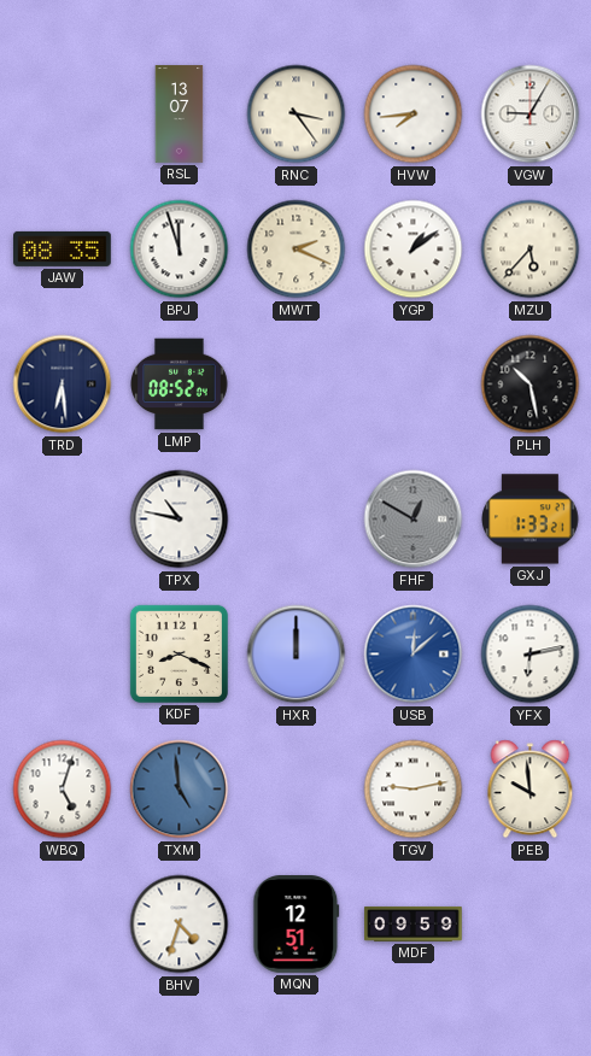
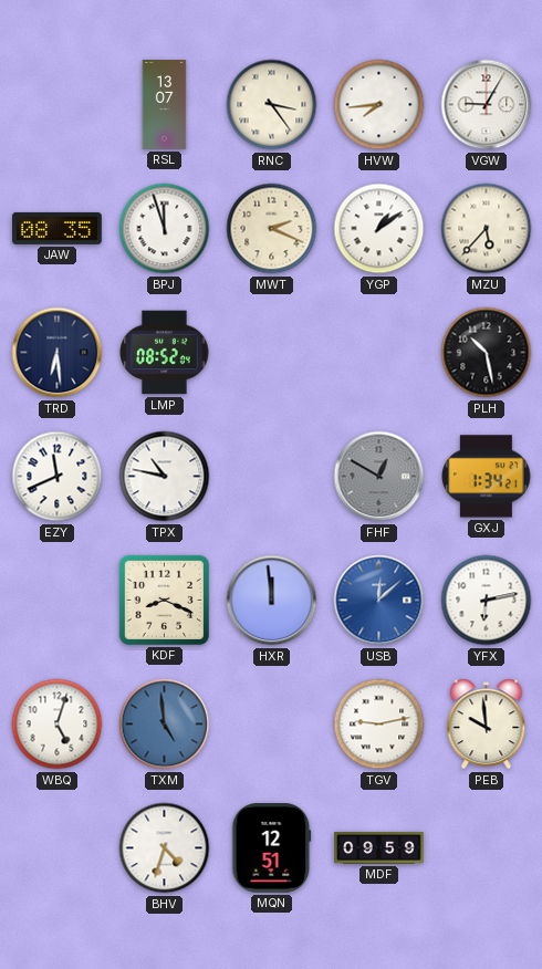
EZY: none -> 11:41
GXJ: 1:33 -> 1:34
HXR: 12:00 -> 11:59
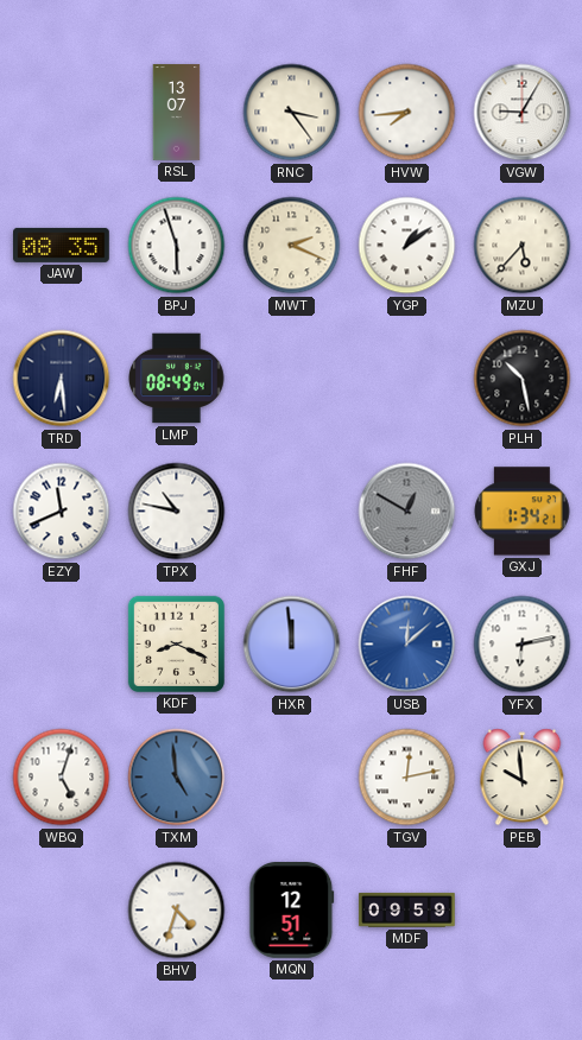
BPJ: 11:57 -> 5:57
LMP: 08:52 -> 08:49
TGV: 9:13 -> 12:13
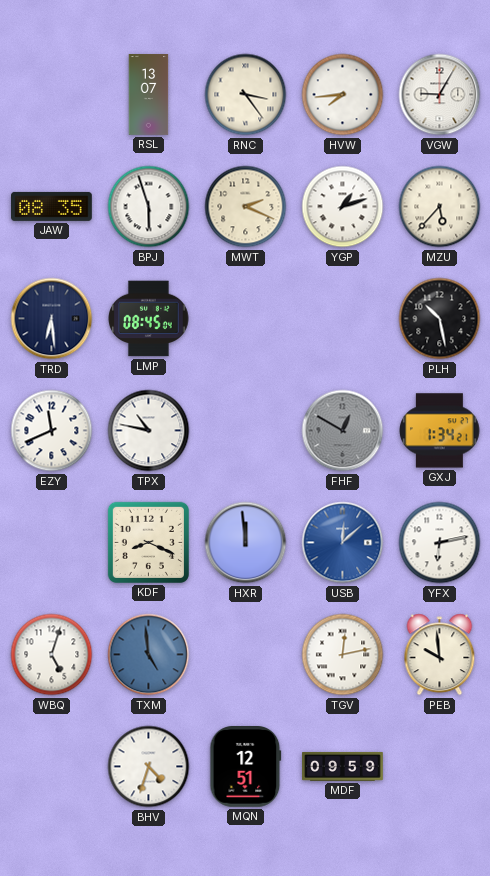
YGP: 1:09 -> 1:12
LMP: 08:49 -> 08:45
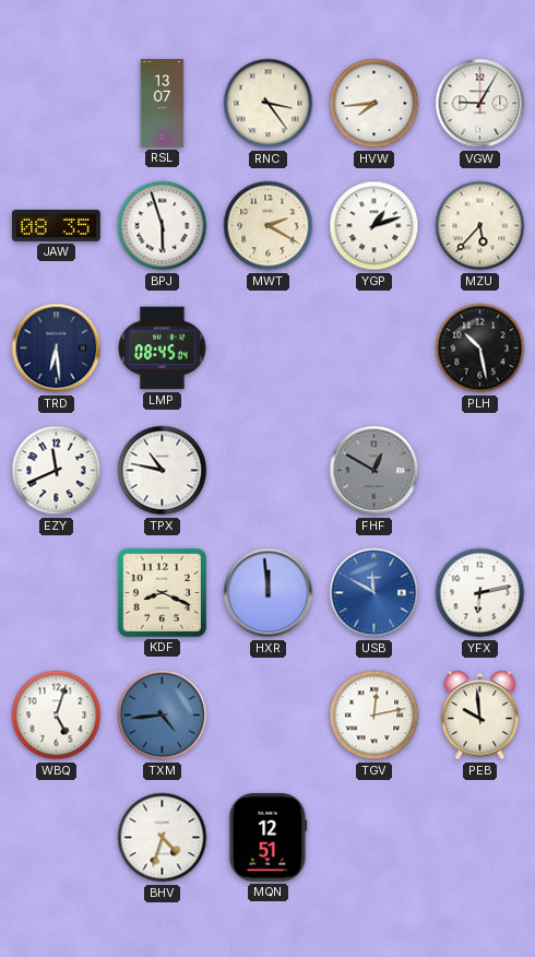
MWT: 2:19 -> 2:20
GXJ: 1:34 -> none
USB: 12:08 -> 11:50
TXM: 4:59 -> 4:44
MDF: 09:59 -> none
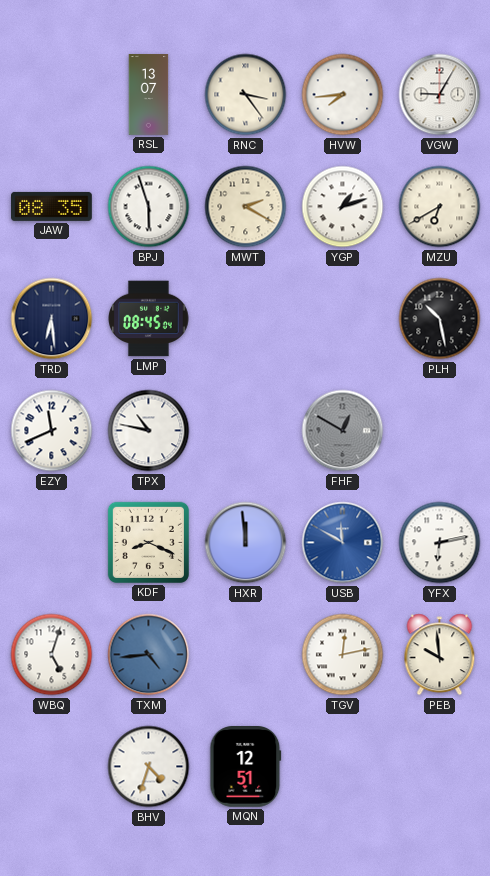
MZU: 5:37 -> 6:40
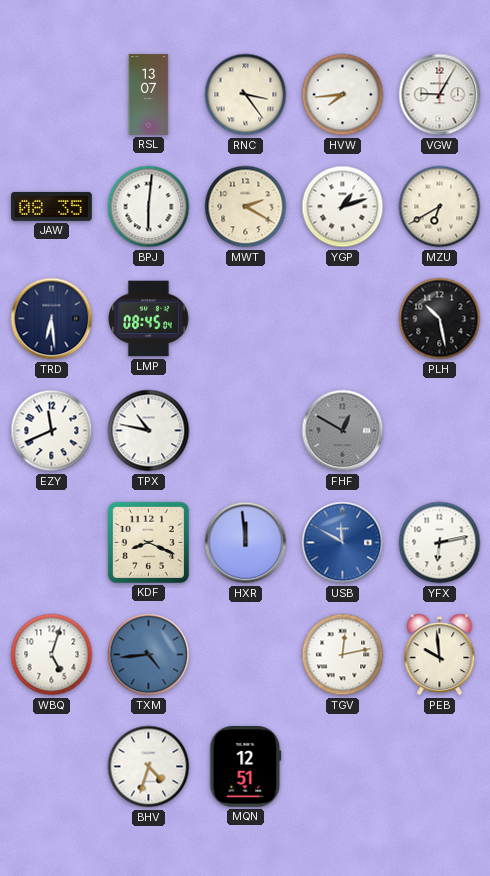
BPJ: 5:57 -> 6:01
